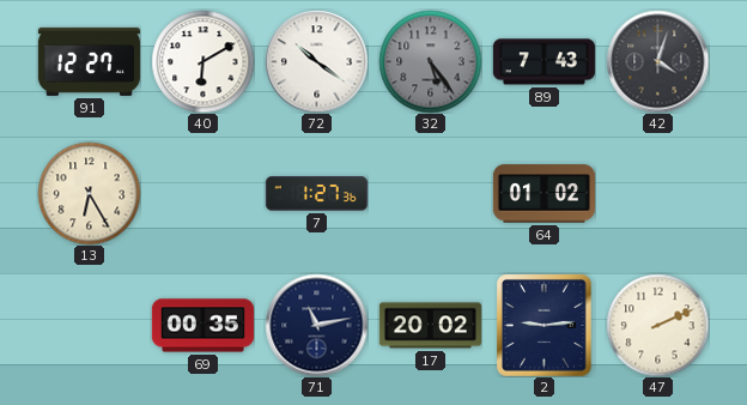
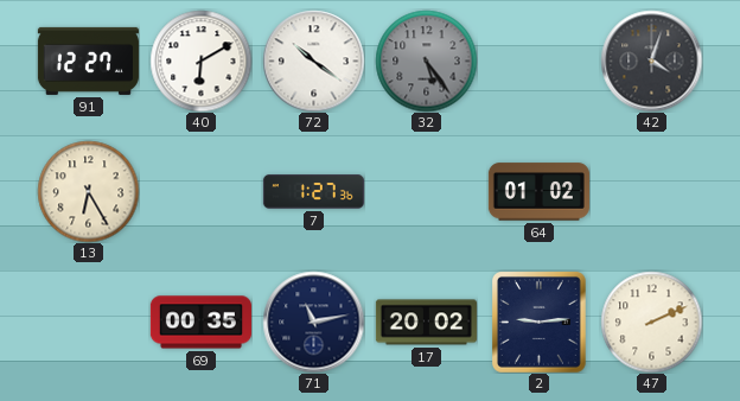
89: 7:43 -> none
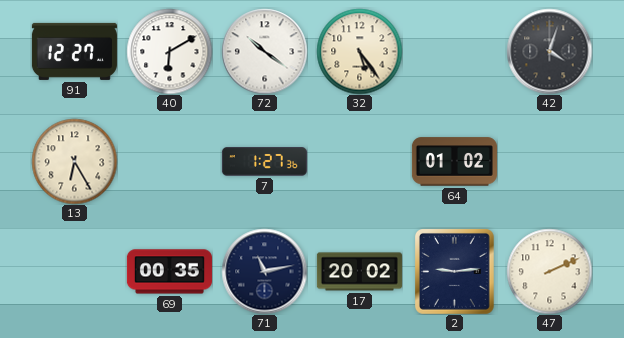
32 dial: grey -> cream
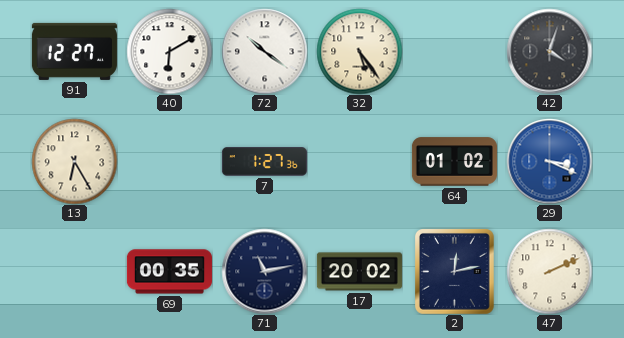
29: none -> 3:19
2: 9:14 -> 12:13
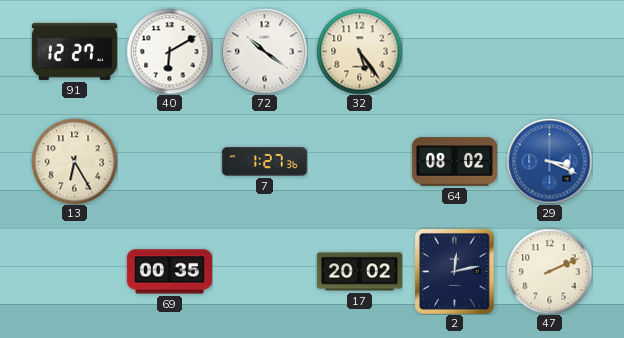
42: 4:03 -> none
64: 01:02 -> 08:02
71: 11:13 -> none
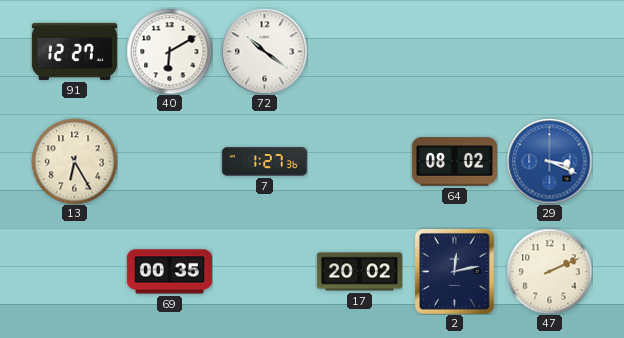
32: 5:24 -> none
